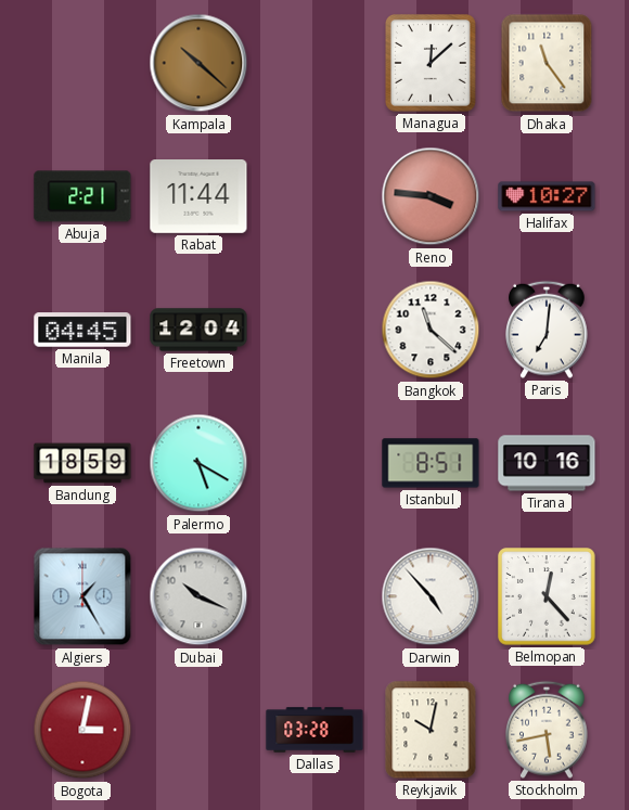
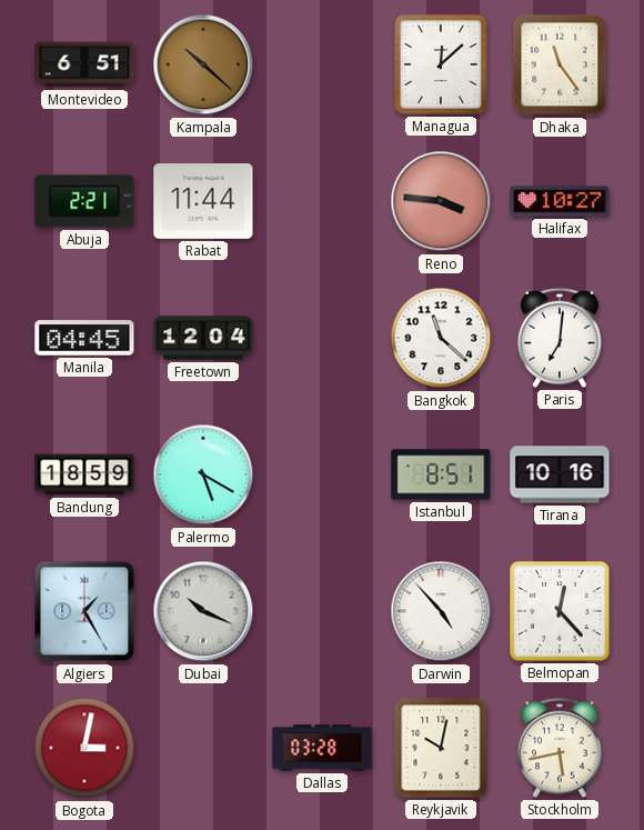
Montevideo: none -> 6:51
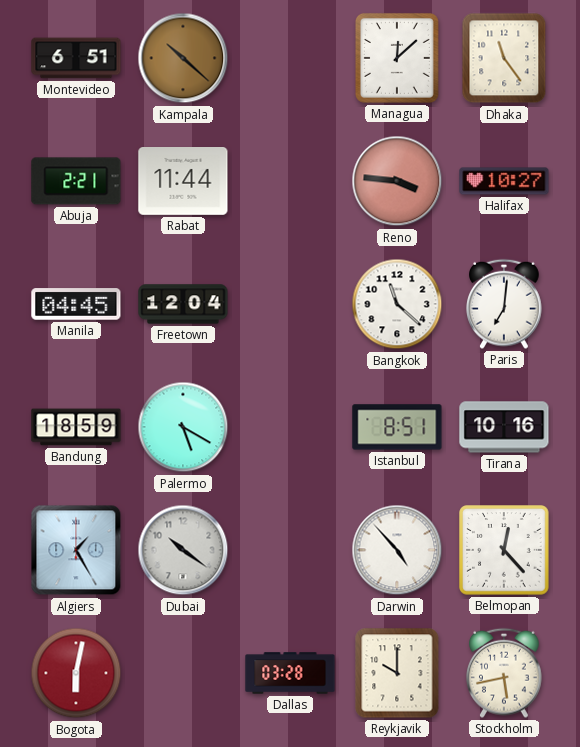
Dubai: 10:19 -> 10:21
Bogota: 3:02 -> 6:02
Reykjavik: 10:02 -> 10:00
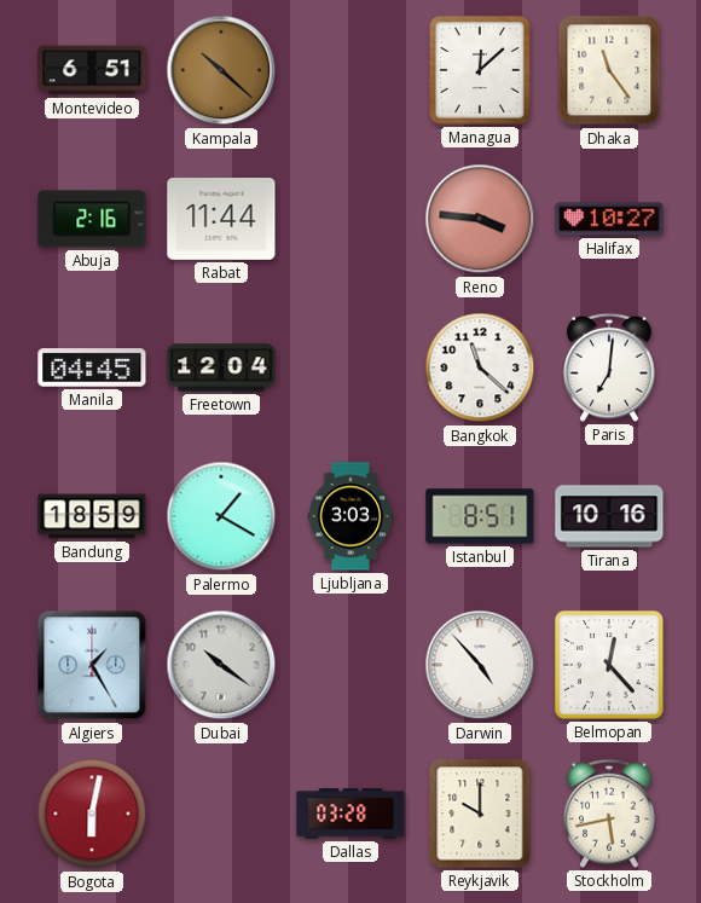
Abuja: 2:21 -> 2:16
Palermo: 5:20 -> 1:20
Ljubljana: none -> 3:03
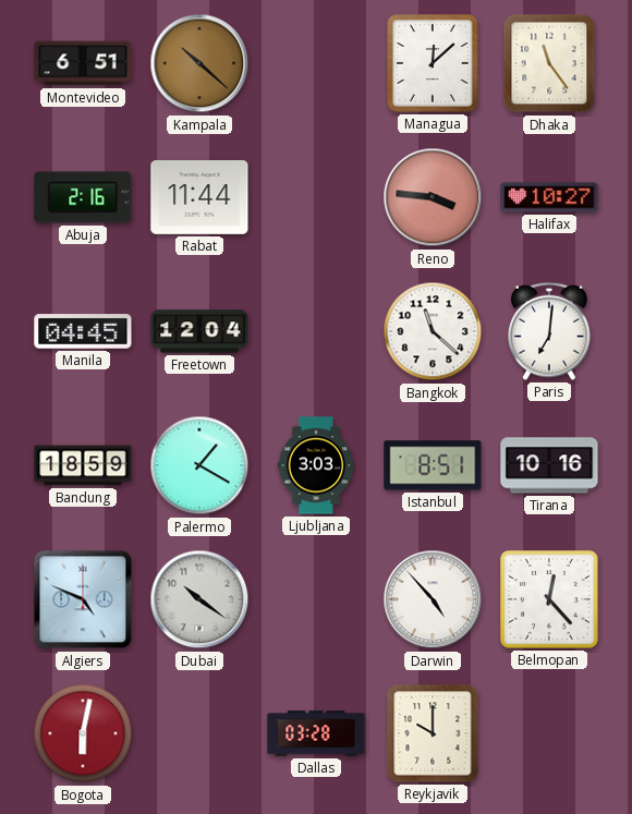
Algiers: 1:25 -> 4:49
Stockholm: 5:43 -> none
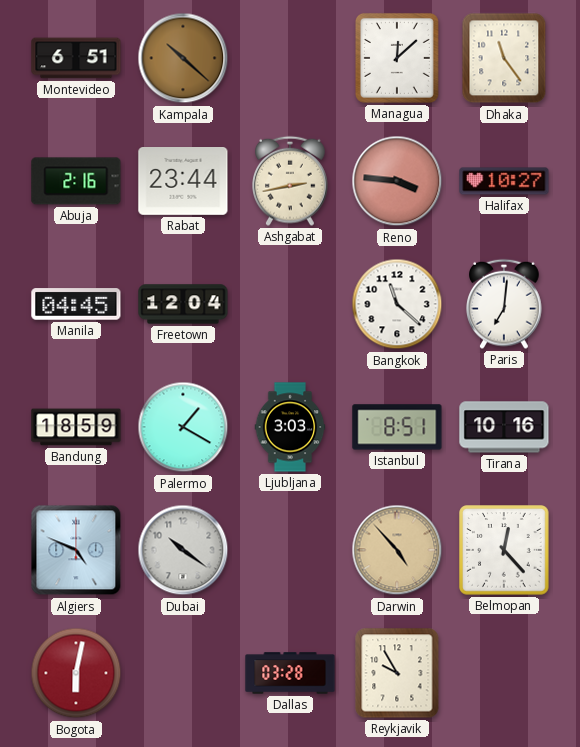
Rabat: 11:44 -> 23:44
Ashgabat: none -> 2:43
Darwin dial: white -> champagne
Reykjavik: 10:00 -> 9:55
